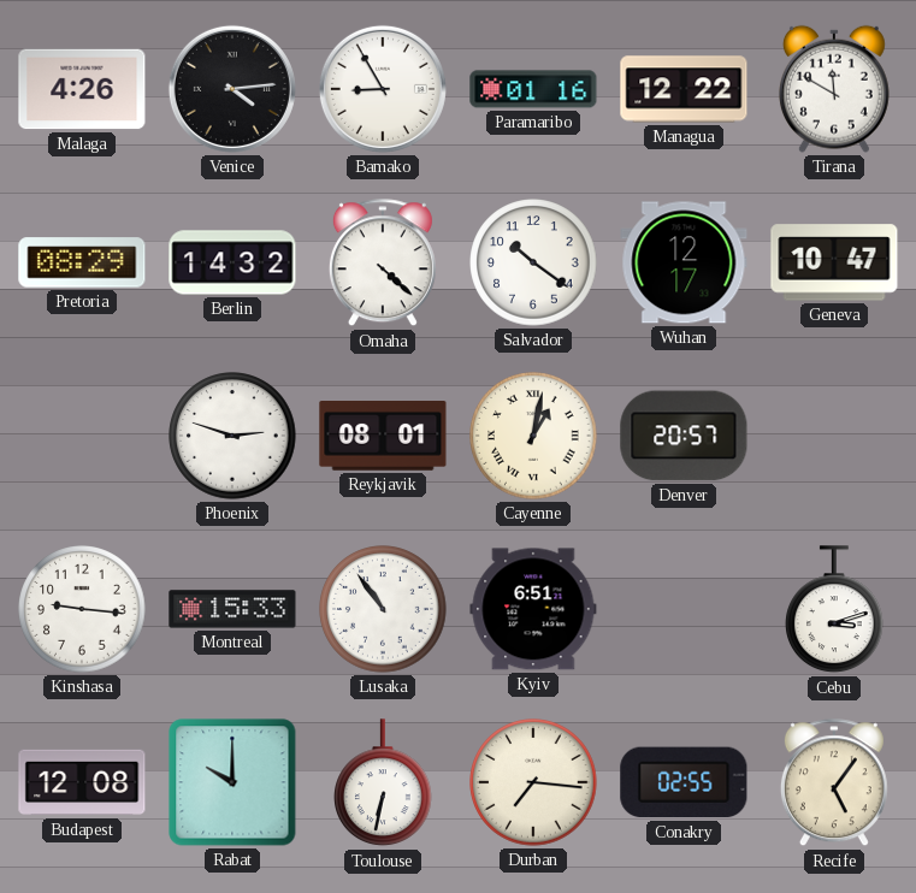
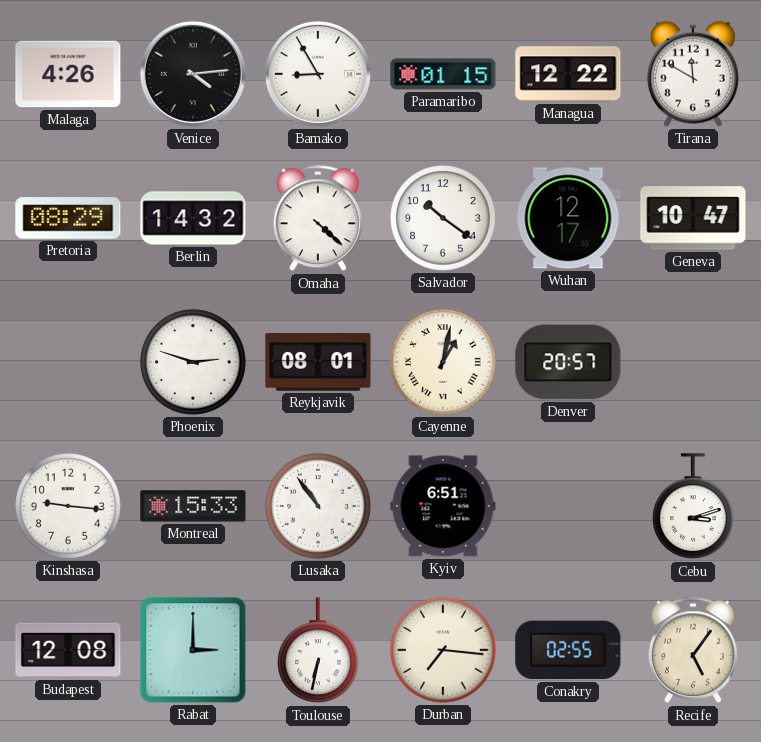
Paramaribo: 01:16 -> 01:15
Rabat: 10:00 -> 3:00
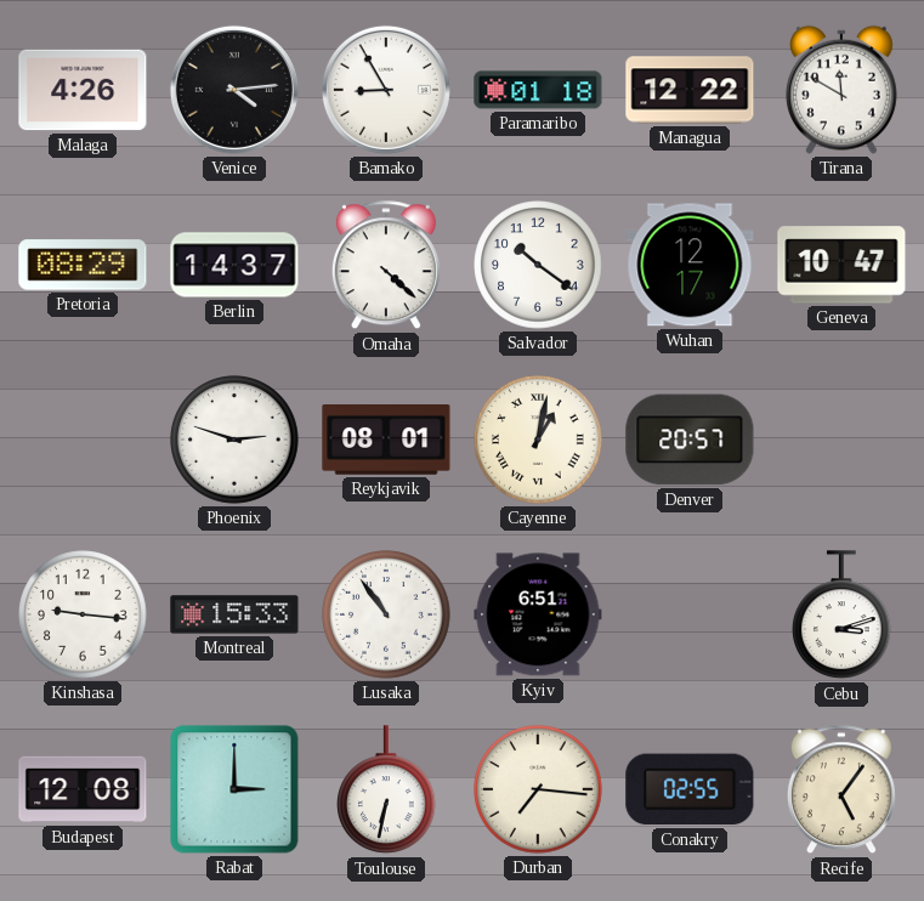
Paramaribo: 01:15 -> 01:18
Berlin: 14:32 -> 14:37
